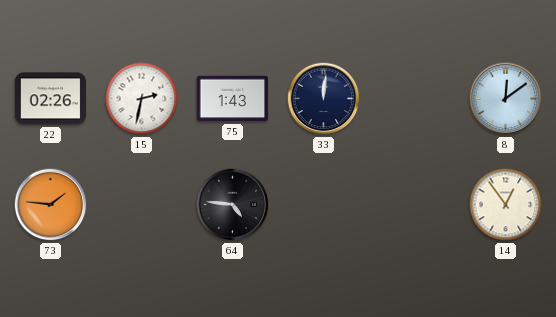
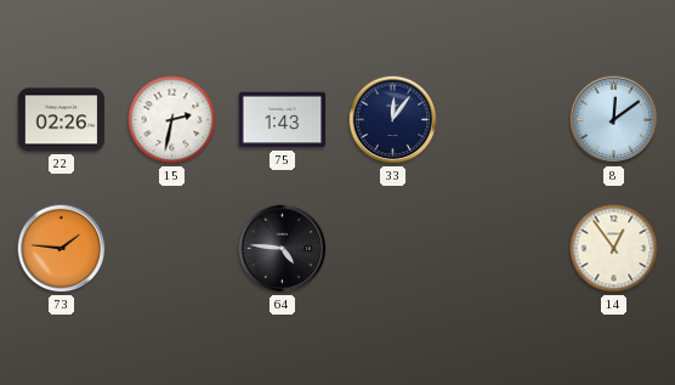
33: 12:01 -> 12:06
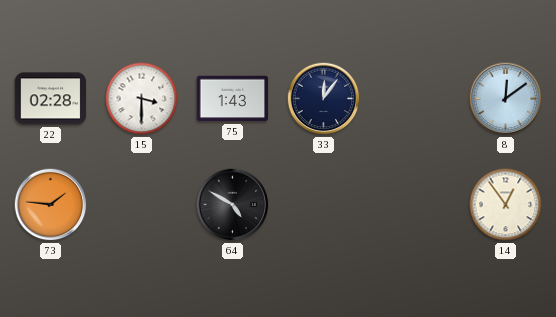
22: 02:26 -> 02:28
15: 2:32 -> 3:30
64: 4:46 -> 4:50
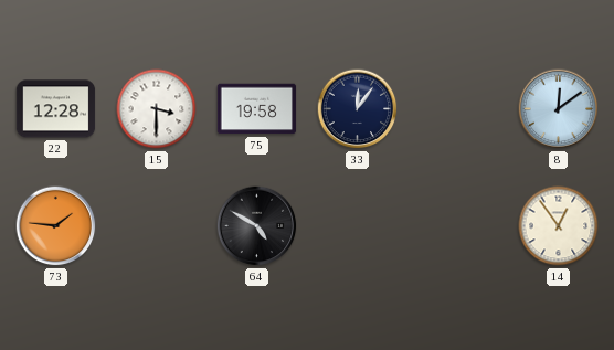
22: 02:28 -> 12:28
75: 1:43 -> 19:58
